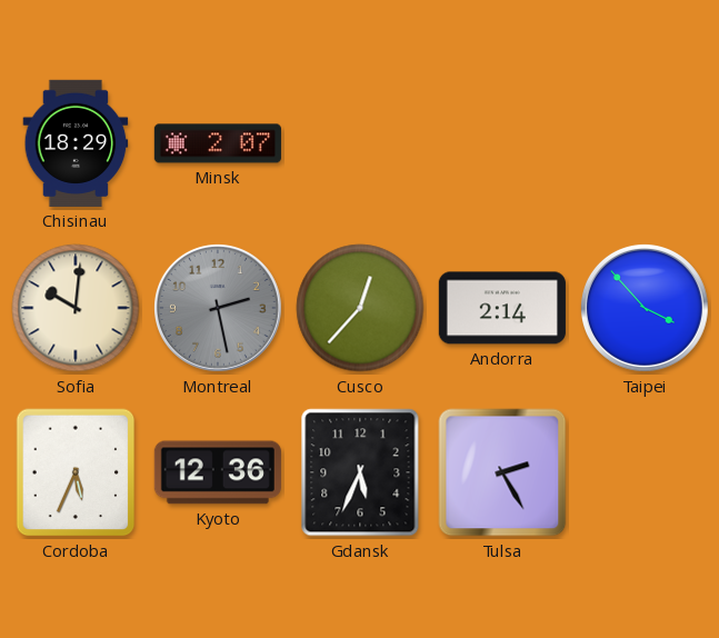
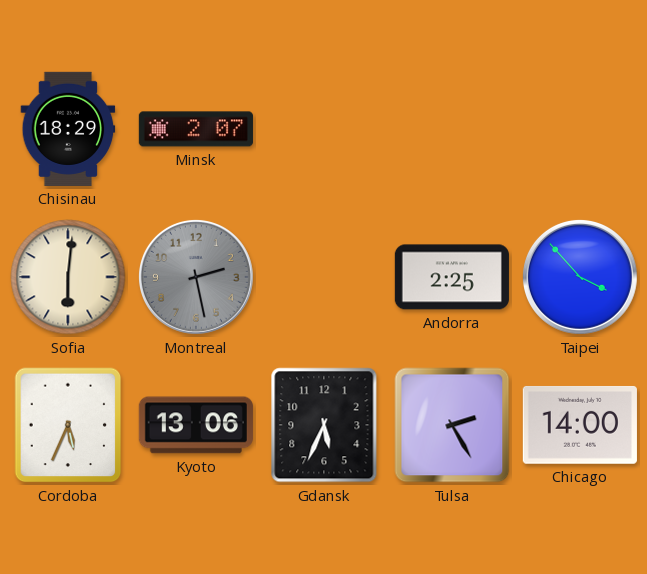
Sofia: 10:01 -> 6:01
Cusco: 12:37 -> none
Andorra: 2:14 -> 2:25
Kyoto: 12:36 -> 13:06
Chicago: none -> 14:00
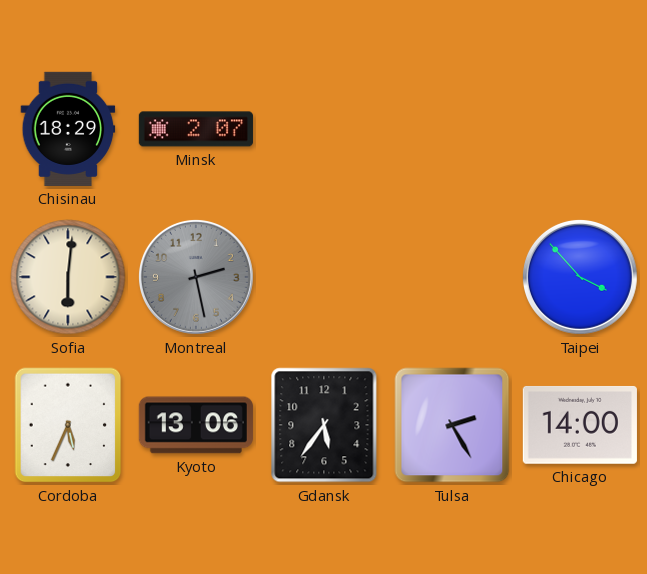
Andorra: 2:25 -> none
Gdansk: 5:34 -> 5:36
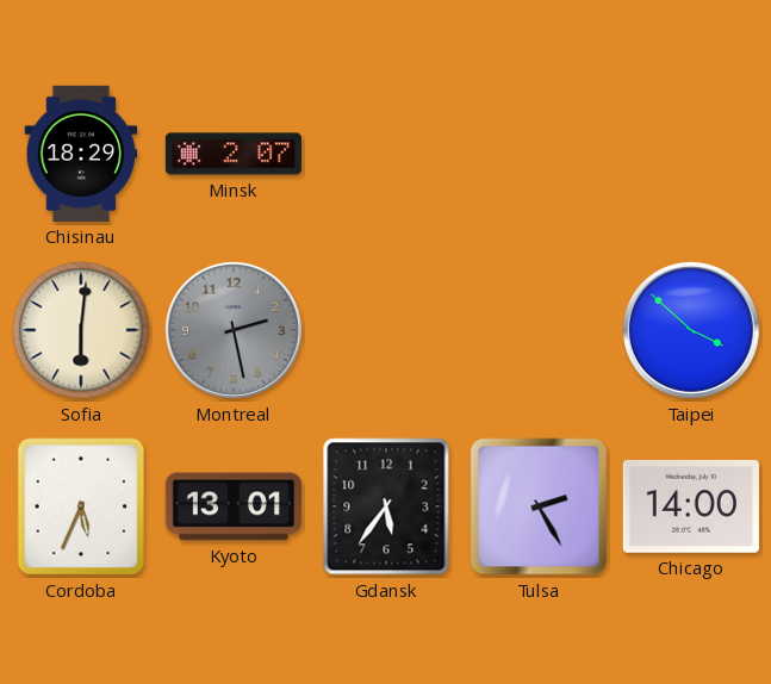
Taipei: 3:53 -> 3:52
Kyoto: 13:06 -> 13:01
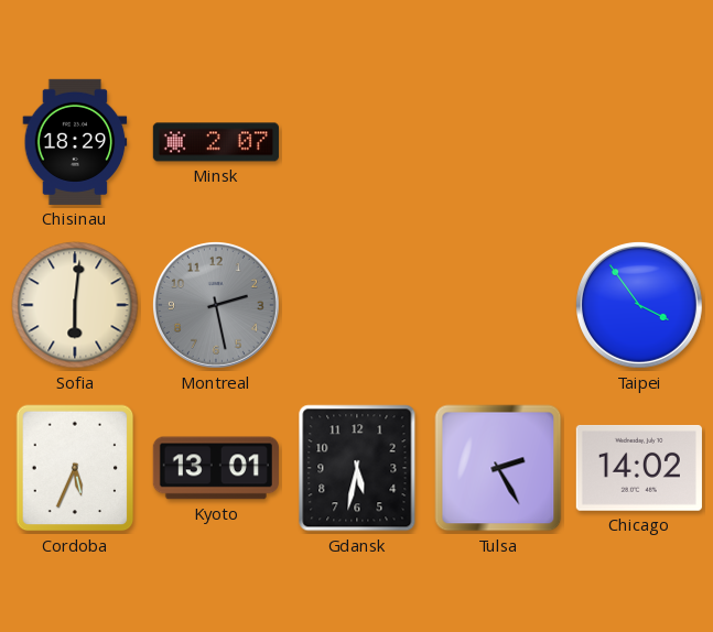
Taipei: 3:52 -> 3:54
Gdansk: 5:36 -> 5:32
Chicago: 14:00 -> 14:02
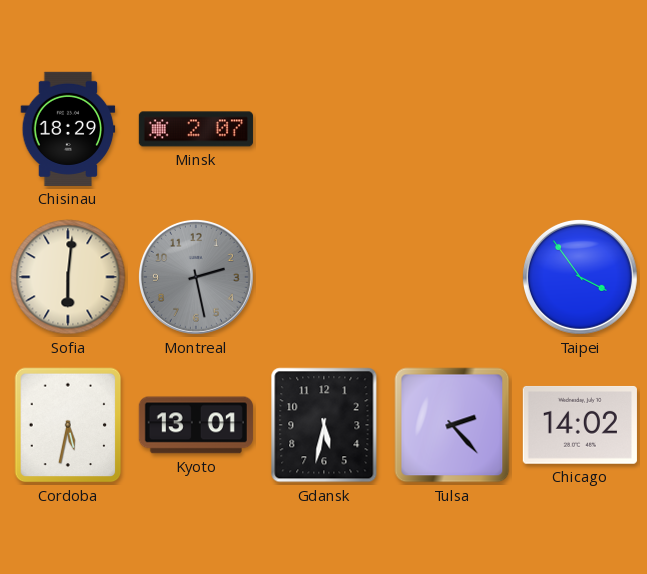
Cordoba: 5:34 -> 5:32
Tulsa: 2:25 -> 2:23
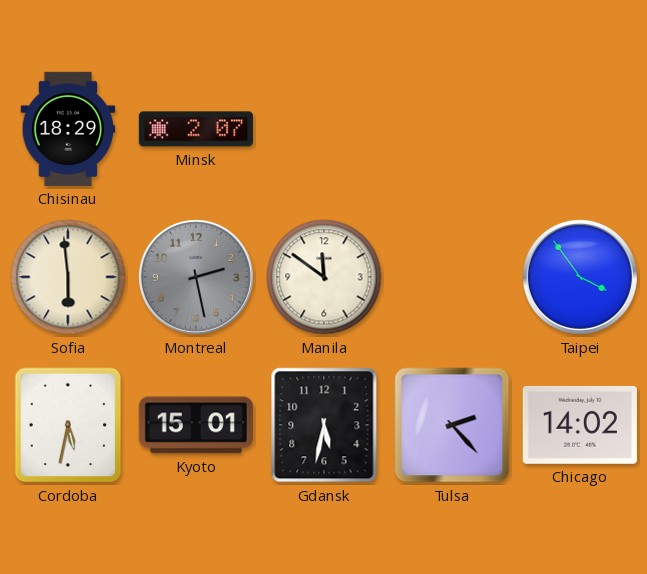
Sofia: 6:01 -> 5:59
Manila: none -> 11:51
Kyoto: 13:01 -> 15:01
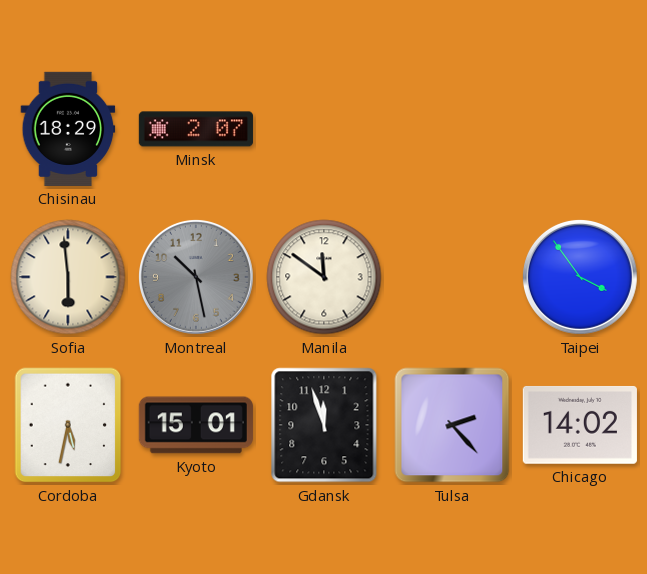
Montreal: 2:28 -> 10:28
Gdansk: 5:32 -> 11:57
